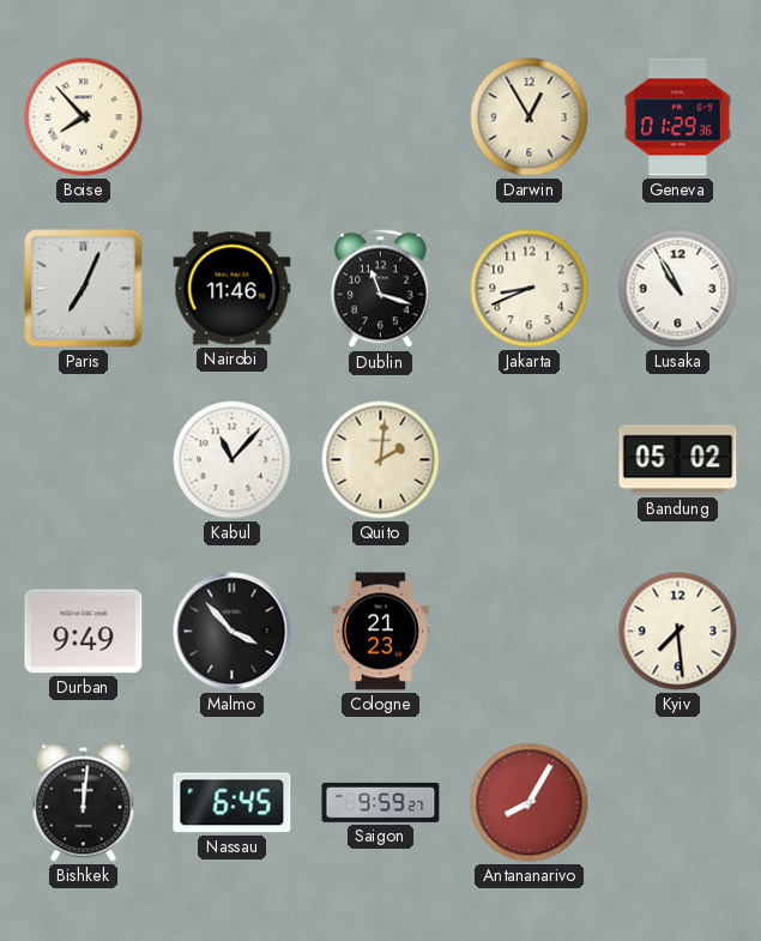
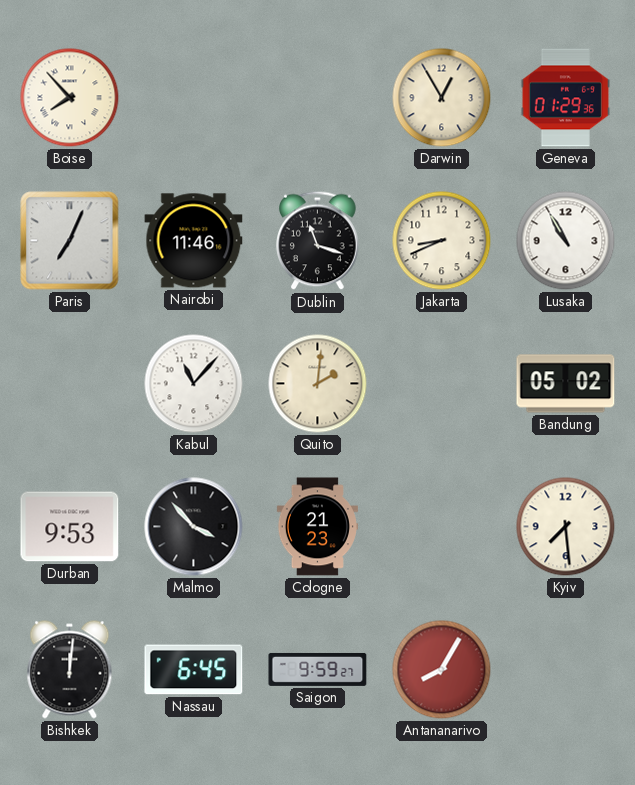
Durban: 9:49 -> 9:53
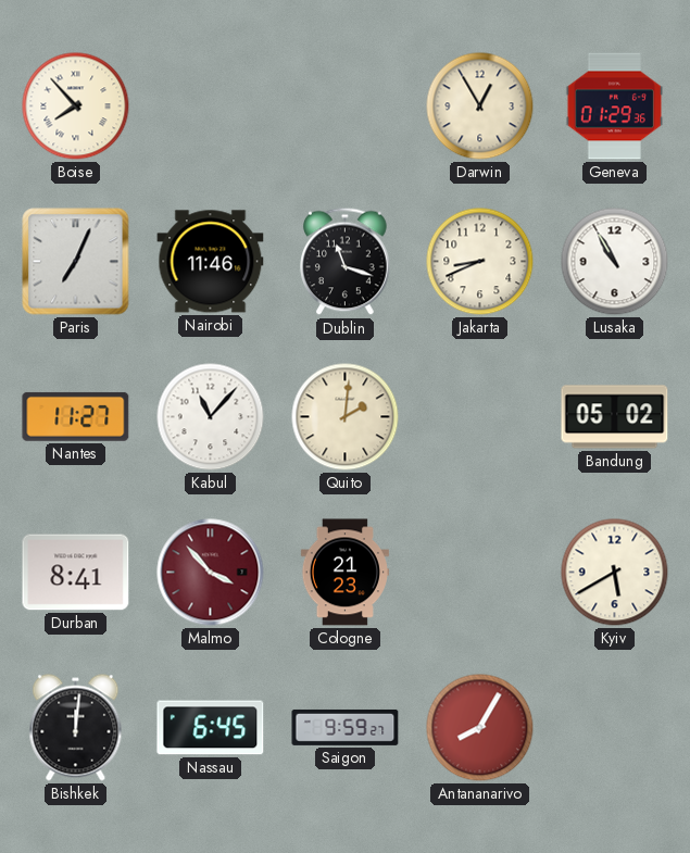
Nantes: none -> 11:27
Durban: 9:53 -> 8:41
Malmo dial: black -> burgundy
Kyiv: 7:29 -> 5:40
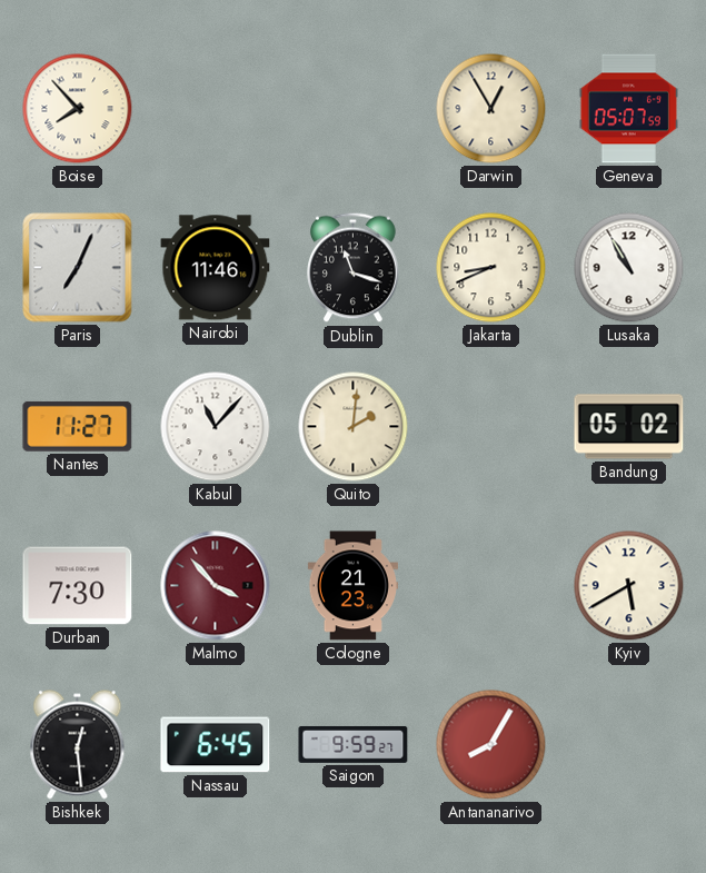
Geneva: 01:29 -> 05:07
Durban: 8:41 -> 7:30
Bishkek: 12:01 -> 12:29
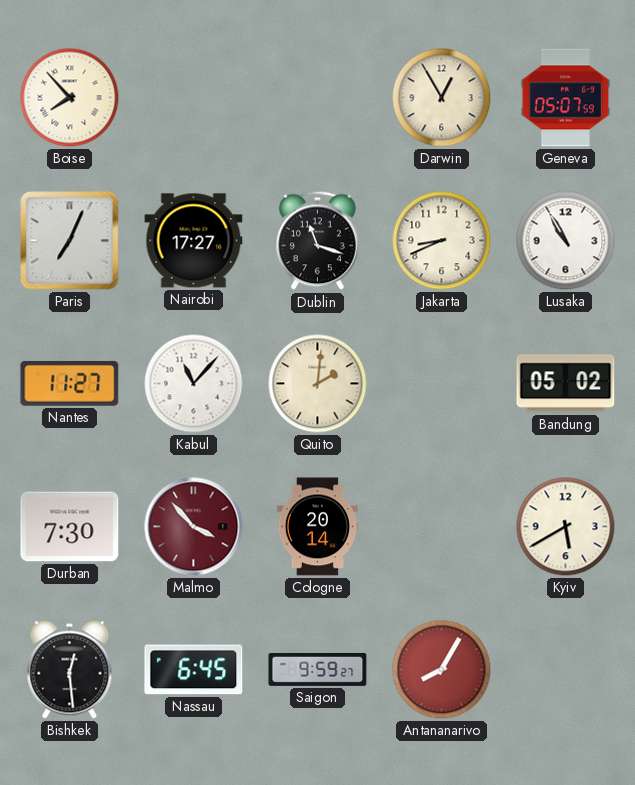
Nairobi: 11:46 -> 17:27
Cologne: 21:23 -> 20:14
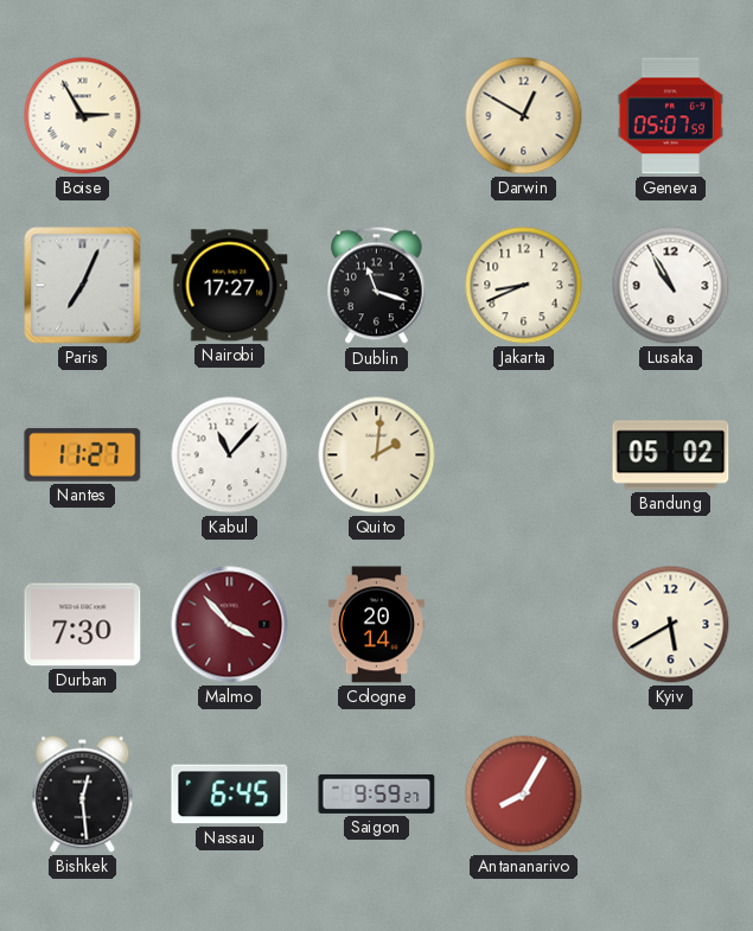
Boise: 7:53 -> 2:55
Darwin: 12:55 -> 12:50
